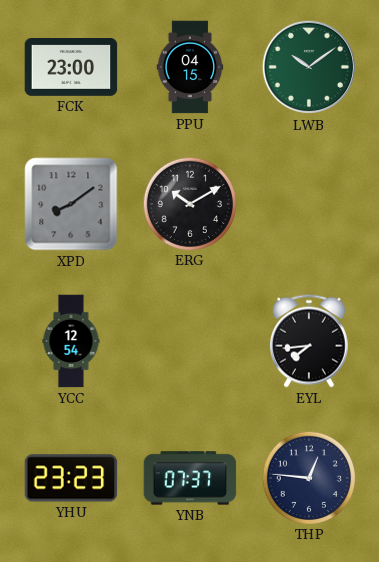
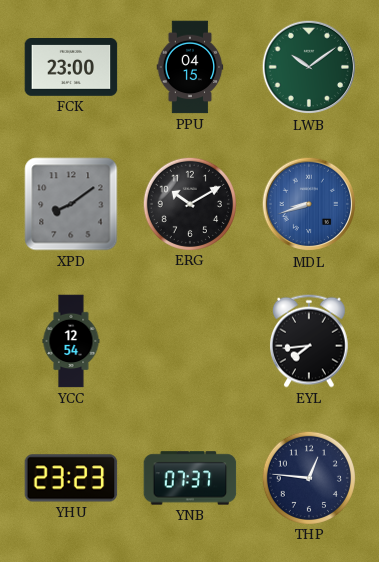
MDL: none -> 8:42
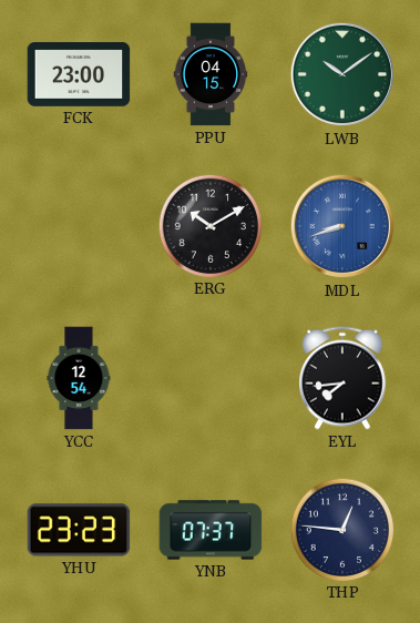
XPD: 8:09 -> none
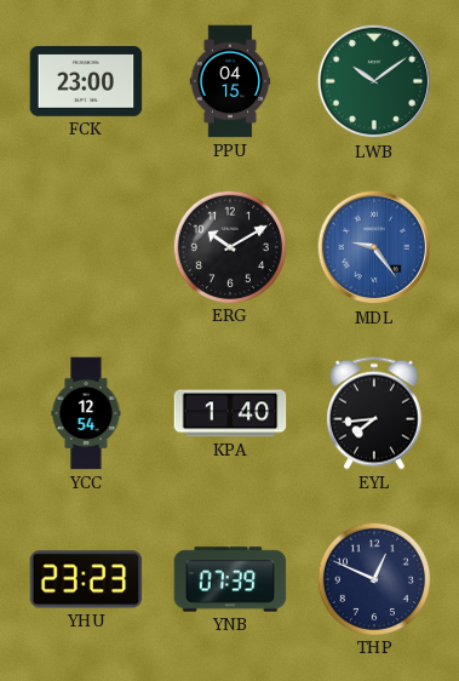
MDL: 8:42 -> 9:24
KPA: none -> 1:40
YNB: 07:37 -> 07:39
THP: 12:46 -> 12:49
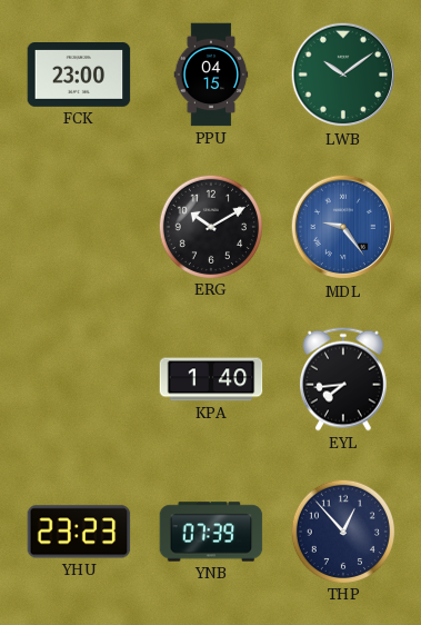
YCC: 12:54 -> none
THP: 12:49 -> 12:53
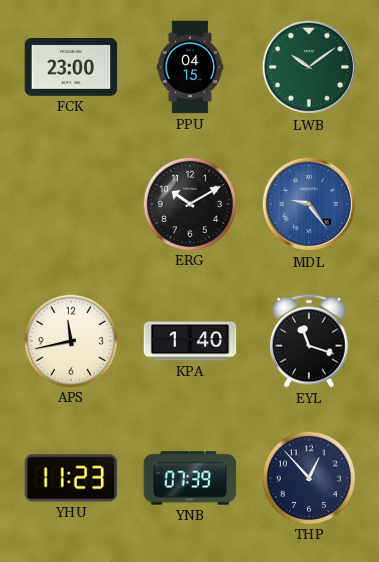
APS: none -> 11:43
EYL: 7:44 -> 11:18
YHU: 23:23 -> 11:23
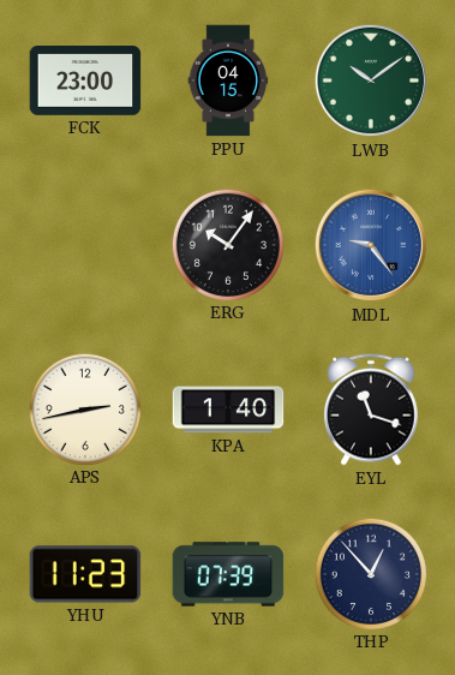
ERG: 10:10 -> 10:06
APS: 11:43 -> 2:43
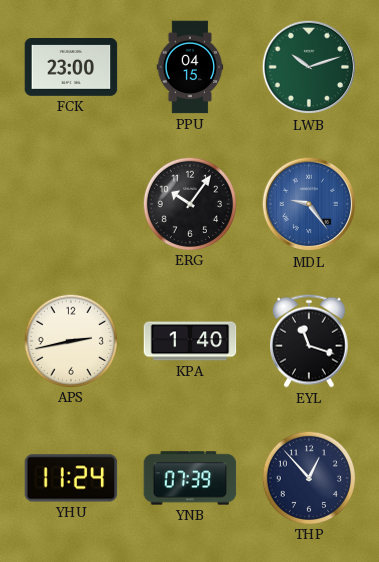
LWB: 10:09 -> 10:12
YHU: 11:23 -> 11:24
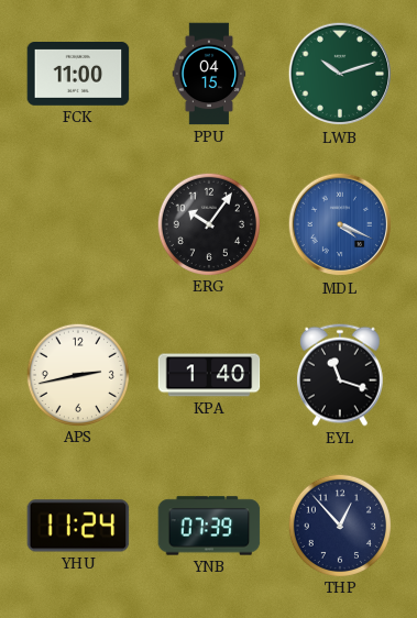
FCK: 23:00 -> 11:00
MDL: 9:24 -> 4:19
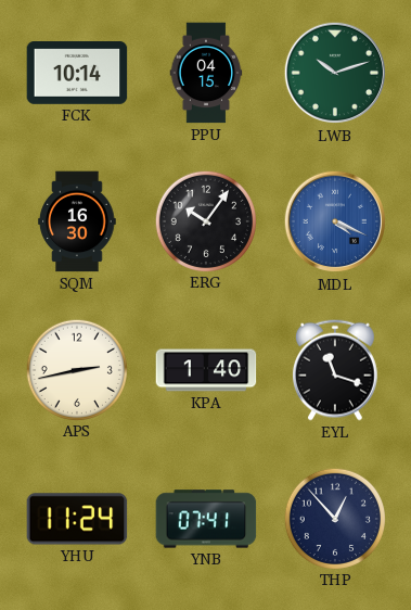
FCK: 11:00 -> 10:14
SQM: none -> 16:30
YNB: 07:39 -> 07:41
